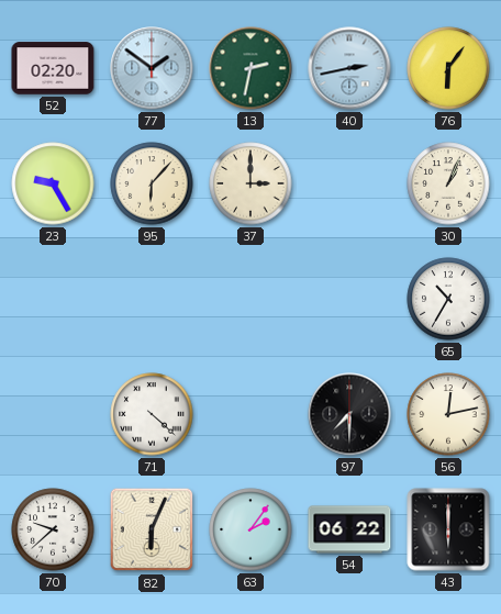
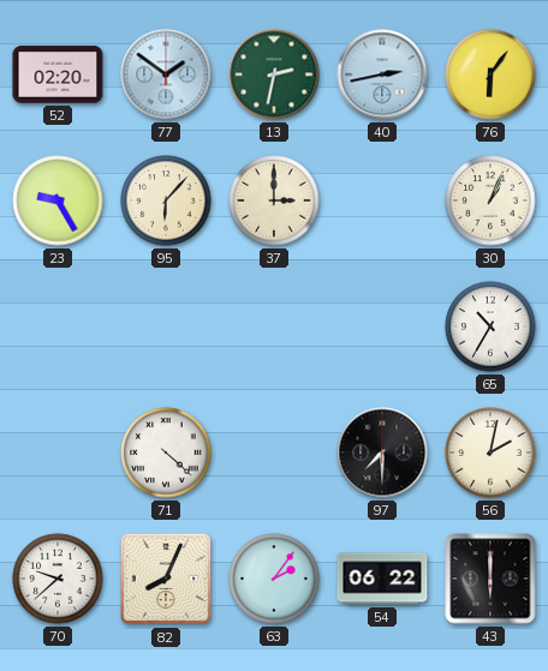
56: 12:13 -> 2:02
82: 6:04 -> 8:04
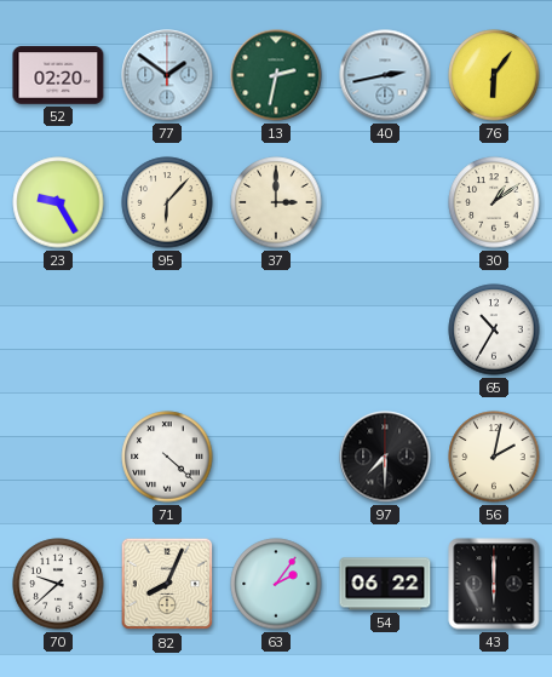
30: 1:04 -> 1:09
